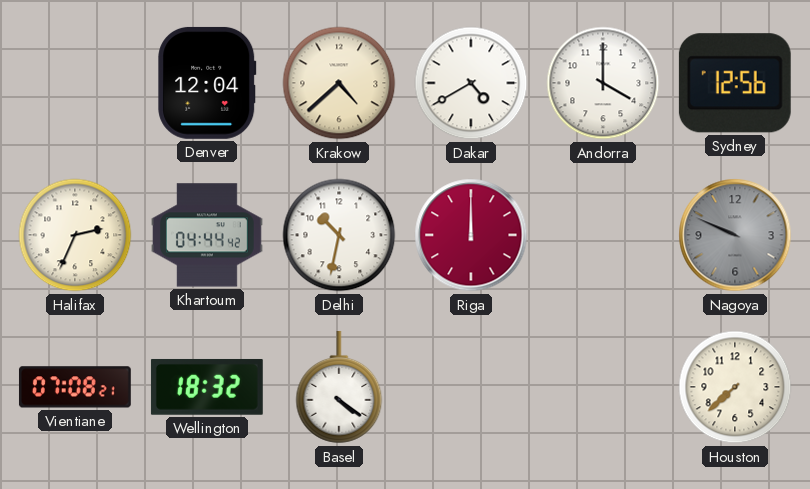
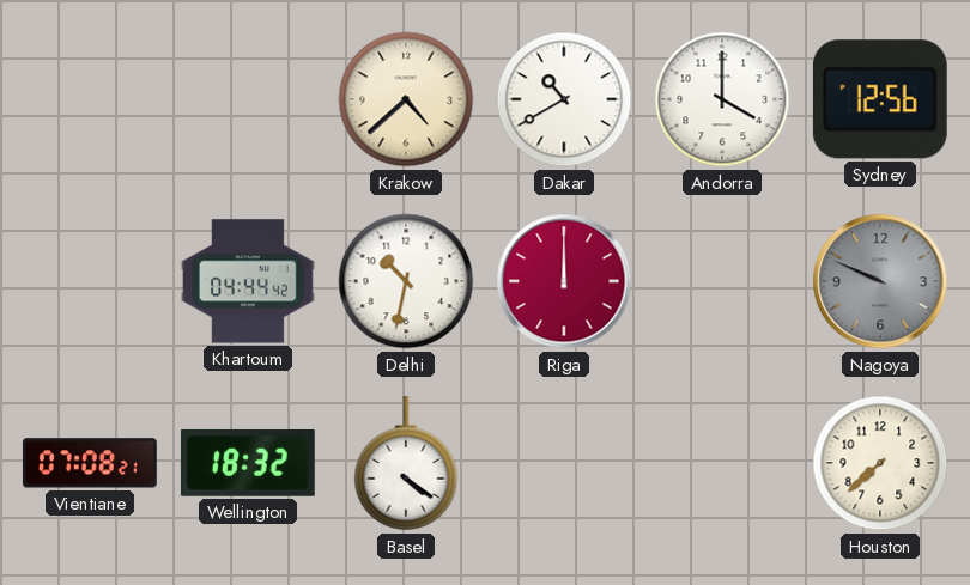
Denver: 12:04 -> none
Dakar: 4:40 -> 10:40
Halifax: 2:34 -> none
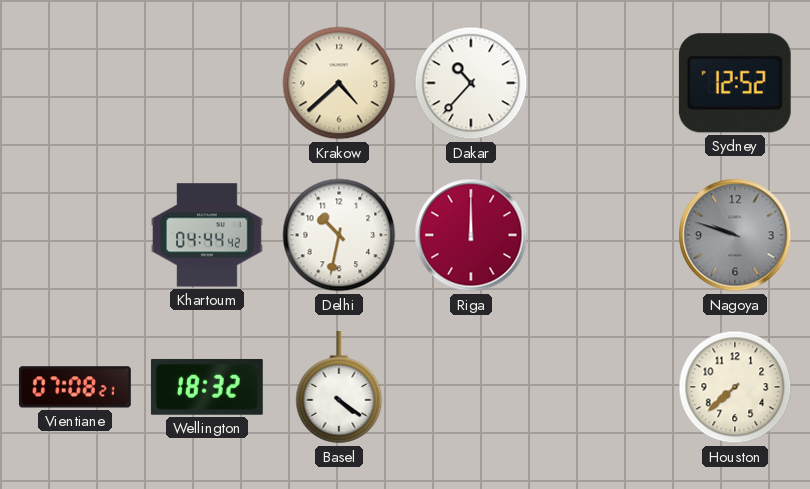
Dakar: 10:40 -> 10:37
Andorra: 4:00 -> none
Sydney: 12:56 -> 12:52
Nagoya: 9:49 -> 9:48
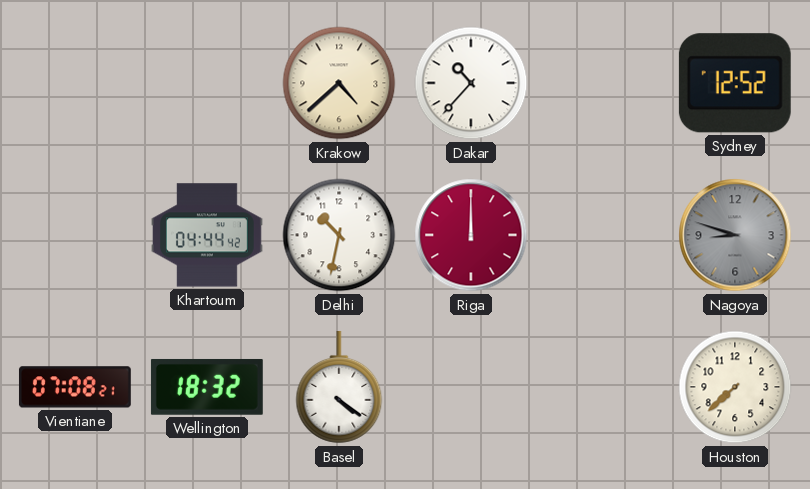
Nagoya: 9:48 -> 8:48
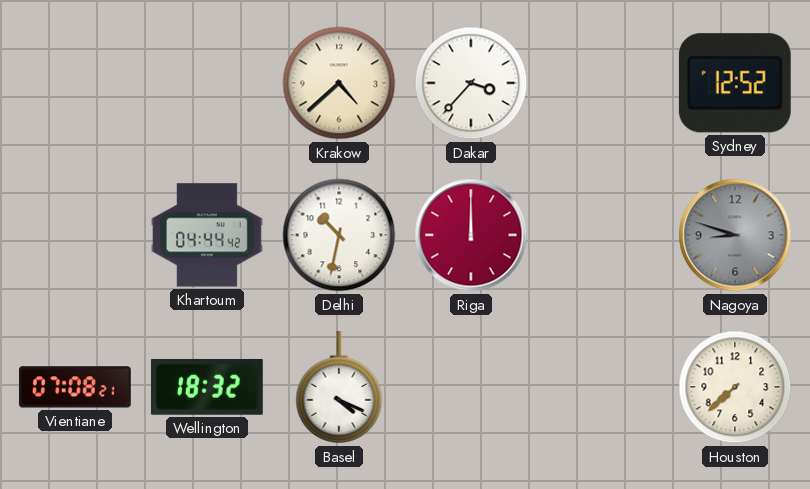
Dakar: 10:37 -> 3:37
Basel: 4:21 -> 4:19
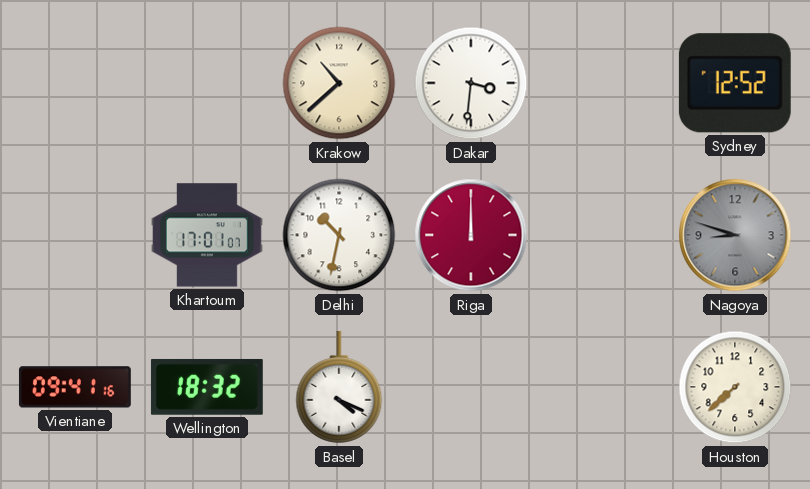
Krakow: 4:38 -> 10:38
Dakar: 3:37 -> 3:31
Khartoum: 04:44 -> 17:01
Vientiane: 07:08 -> 09:41
